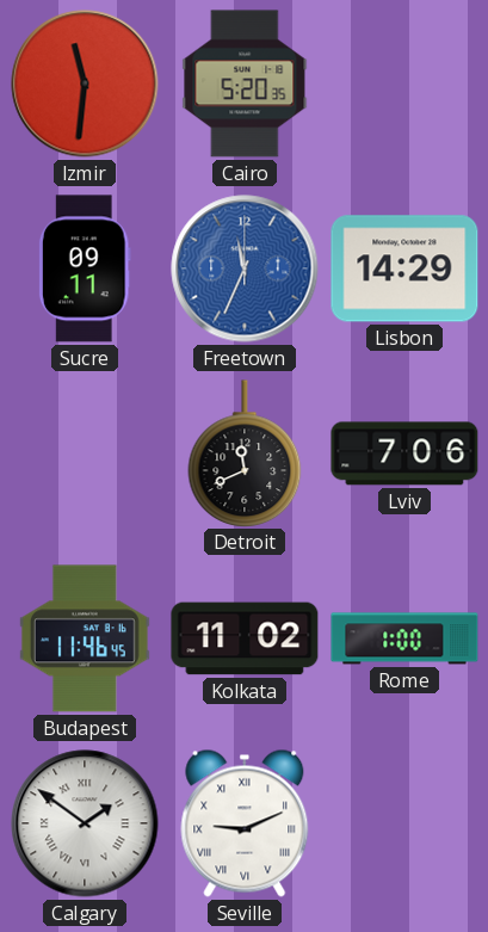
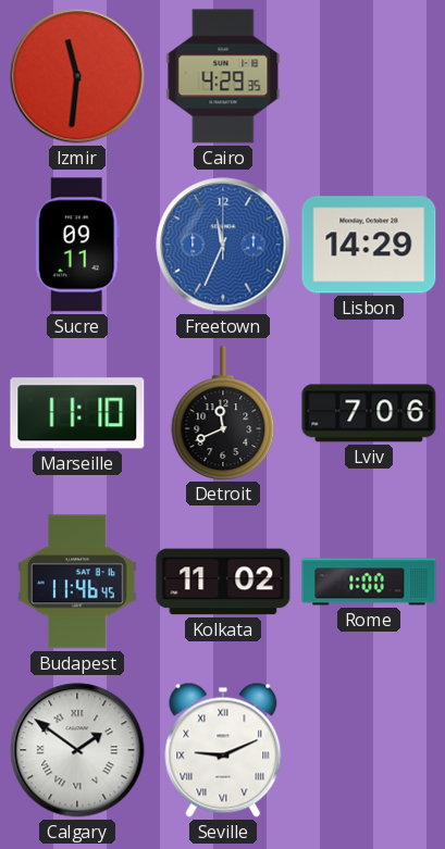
Cairo: 5:20 -> 4:29
Marseille: none -> 11:10
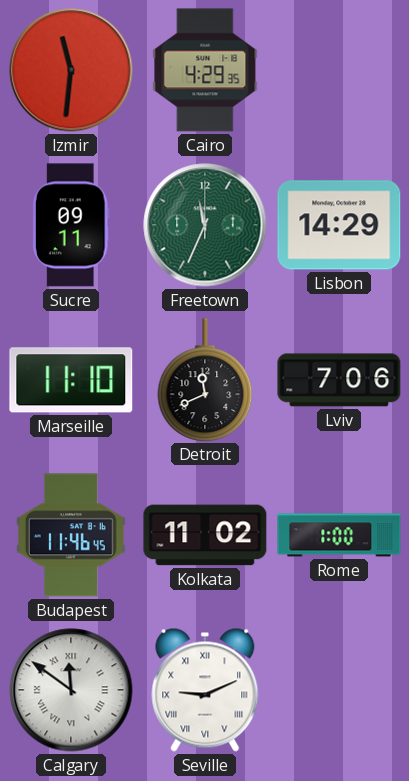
Freetown dial: blue -> green
Calgary: 1:51 -> 11:51
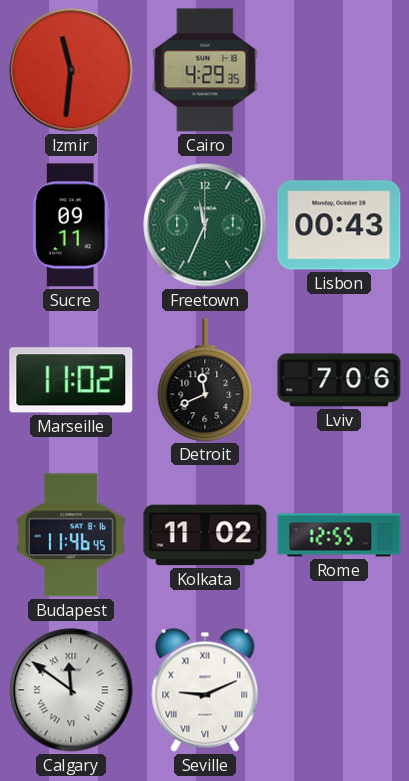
Lisbon: 14:29 -> 00:43
Marseille: 11:10 -> 11:02
Rome: 1:00 -> 12:55
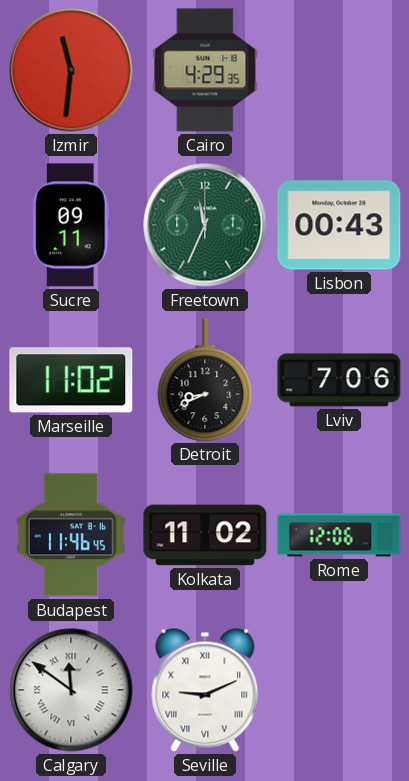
Detroit: 11:41 -> 8:41
Rome: 12:55 -> 12:06
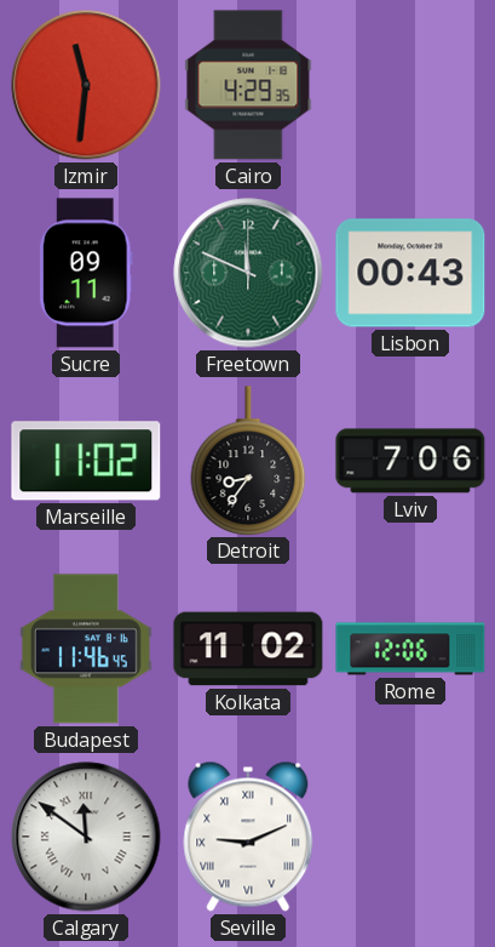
Freetown: 11:34 -> 11:49
Detroit: 8:41 -> 8:36
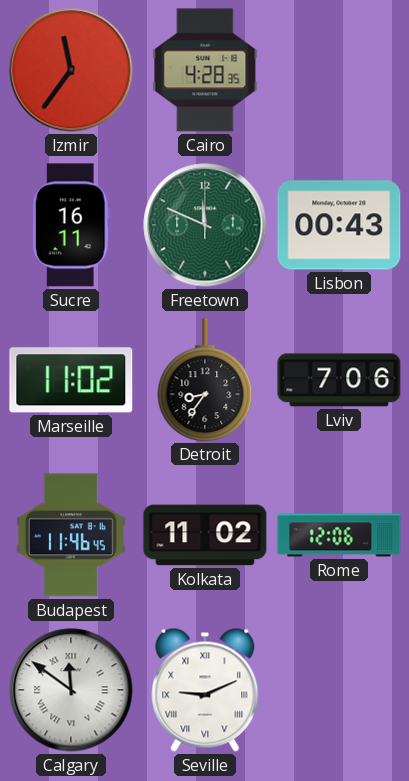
Izmir: 11:31 -> 11:36
Cairo: 4:29 -> 4:28
Sucre: 09:11 -> 16:11
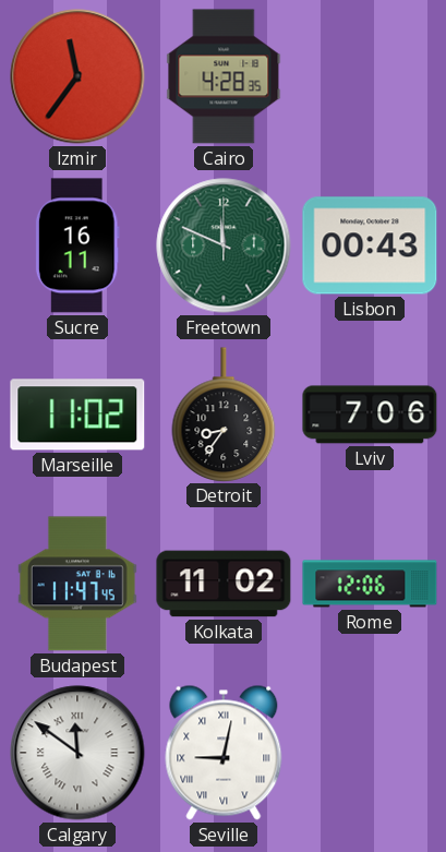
Budapest: 11:46 -> 11:47
Seville: 9:11 -> 9:02
